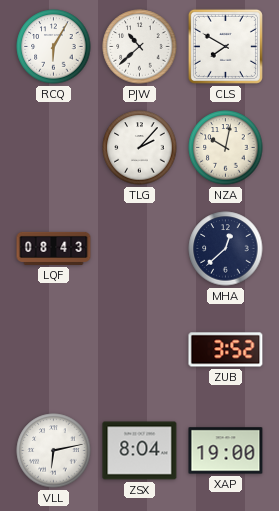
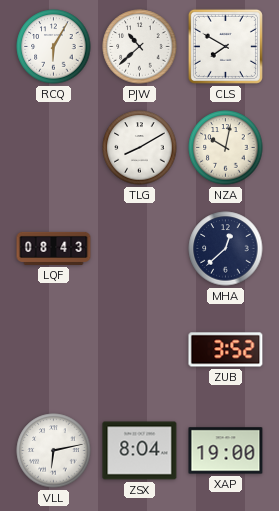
TLG: 2:07 -> 8:10
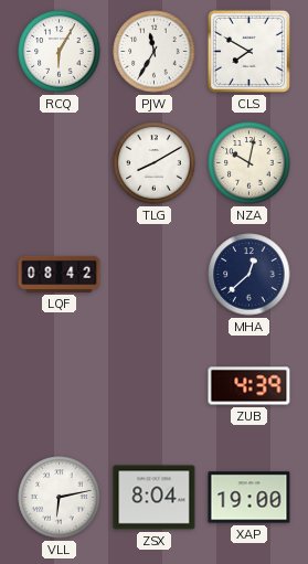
PJW: 10:38 -> 11:35
LQF: 08:43 -> 08:42
ZUB: 3:52 -> 4:39
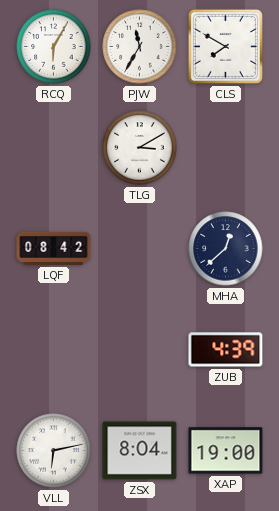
TLG: 8:10 -> 3:10
NZA: 10:02 -> none
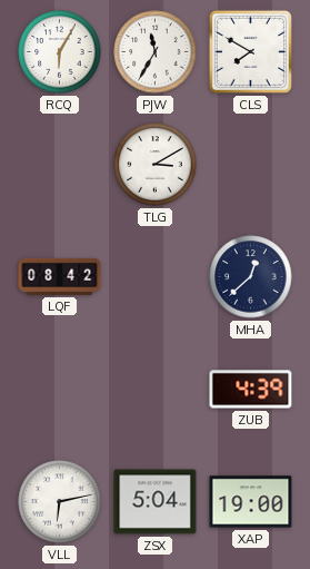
ZSX: 8:04 -> 5:04
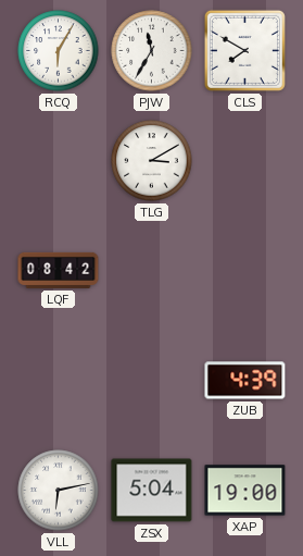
MHA: 12:38 -> none
